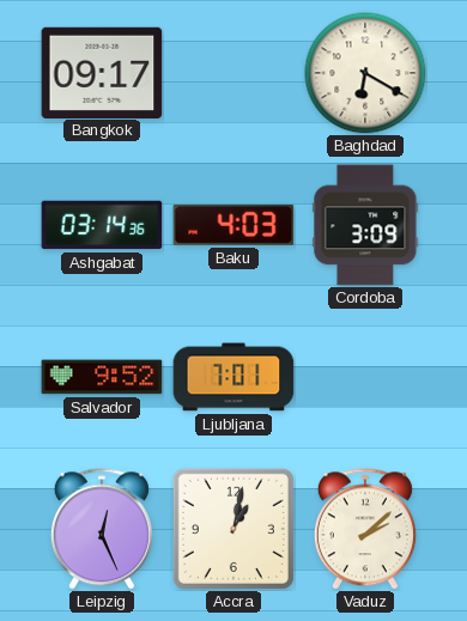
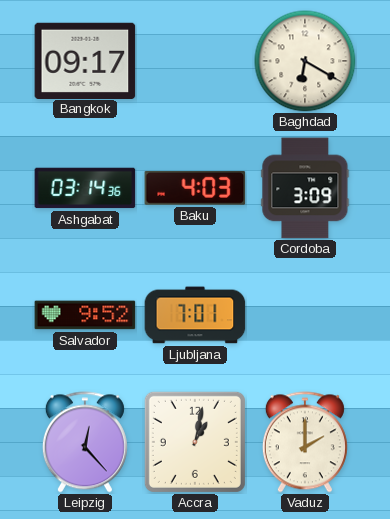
Leipzig: 12:26 -> 12:23
Vaduz: 2:08 -> 2:00
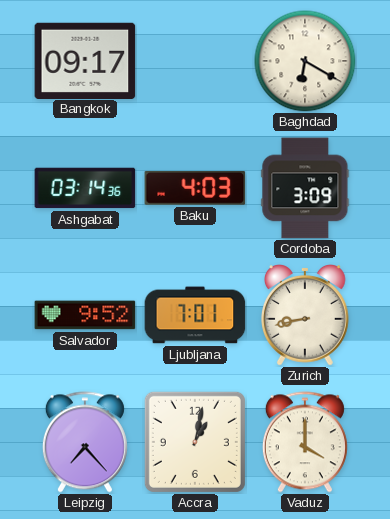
Zurich: none -> 8:43
Leipzig: 12:23 -> 7:23
Vaduz: 2:00 -> 4:00
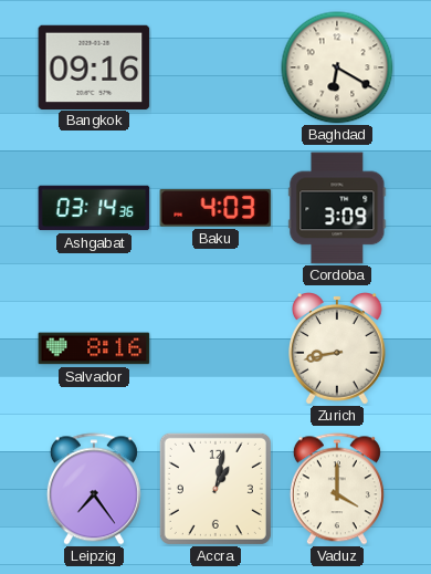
Bangkok: 09:17 -> 09:16
Salvador: 9:52 -> 8:16
Ljubljana: 7:01 -> none
Leipzig: 7:23 -> 7:24
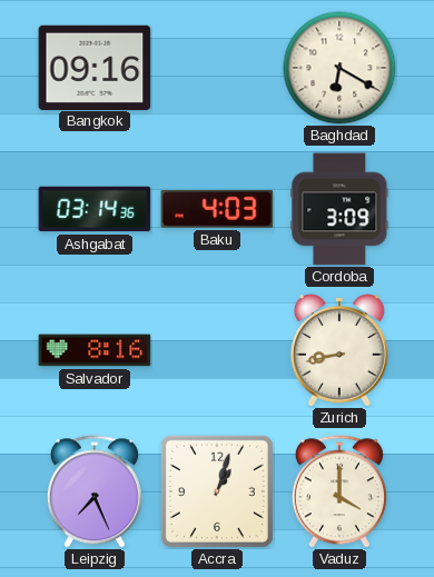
Leipzig: 7:24 -> 7:26
Accra: 1:02 -> 1:03
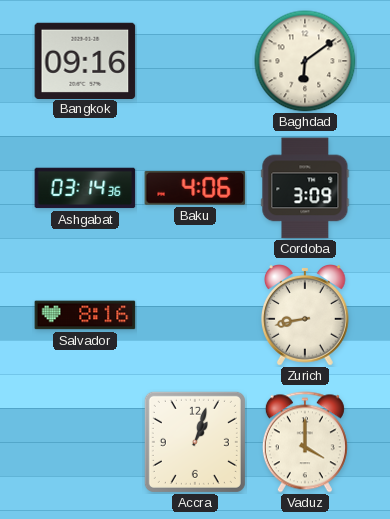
Baghdad: 6:20 -> 6:09
Baku: 4:03 -> 4:06
Leipzig: 7:26 -> none
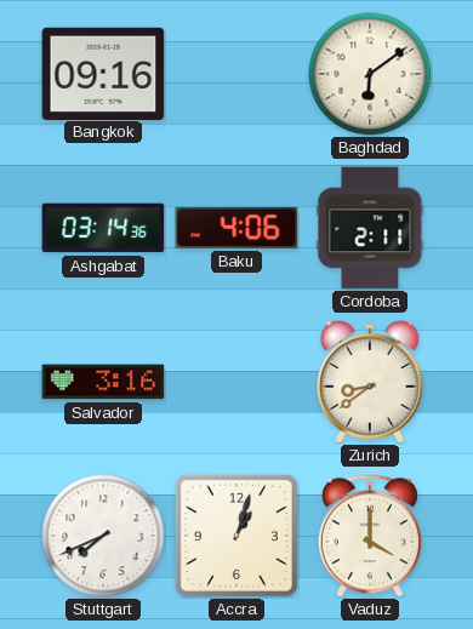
Cordoba: 3:09 -> 2:11
Salvador: 8:16 -> 3:16
Zurich: 8:43 -> 8:39
Stuttgart: none -> 7:41
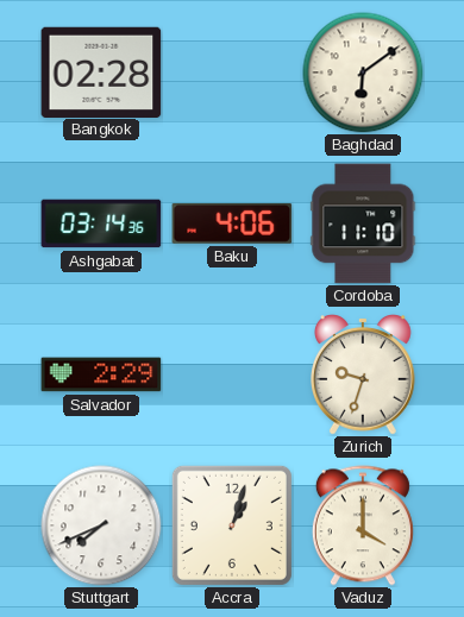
Bangkok: 09:16 -> 02:28
Cordoba: 2:11 -> 11:10
Salvador: 3:16 -> 2:29
Zurich: 8:39 -> 9:33
